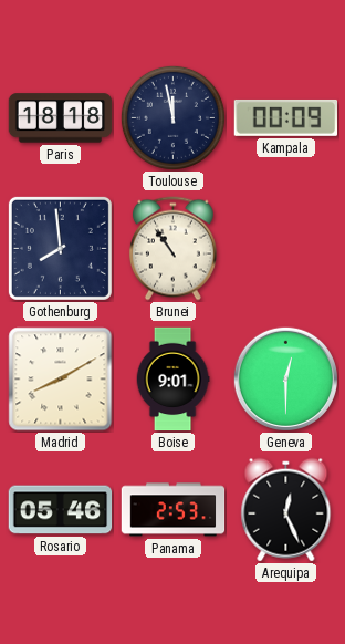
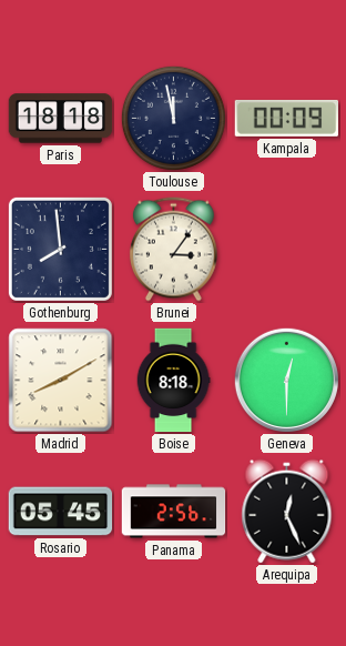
Brunei: 10:54 -> 3:06
Boise: 9:01 -> 8:18
Rosario: 05:46 -> 05:45
Panama: 2:53 -> 2:56
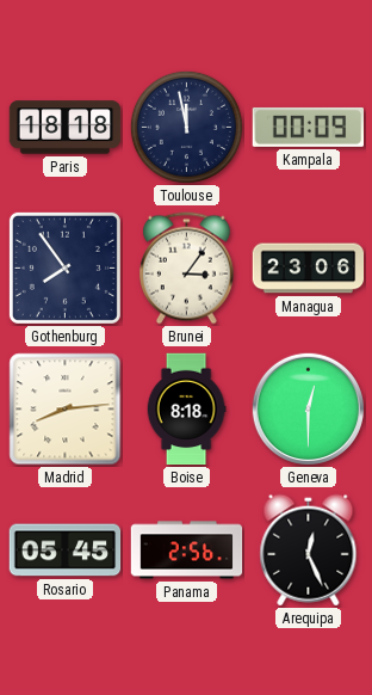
Gothenburg: 7:59 -> 7:54
Managua: none -> 23:06
Madrid: 8:10 -> 8:14
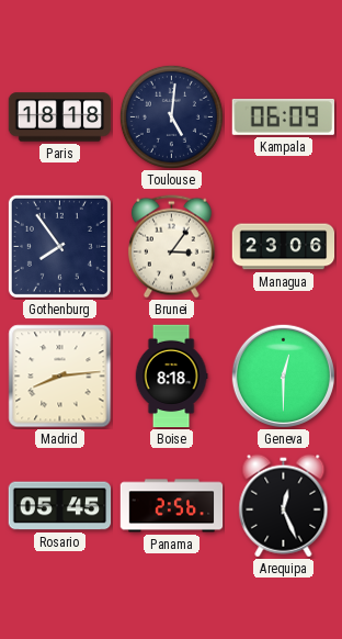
Toulouse: 11:58 -> 5:01
Kampala: 00:09 -> 06:09
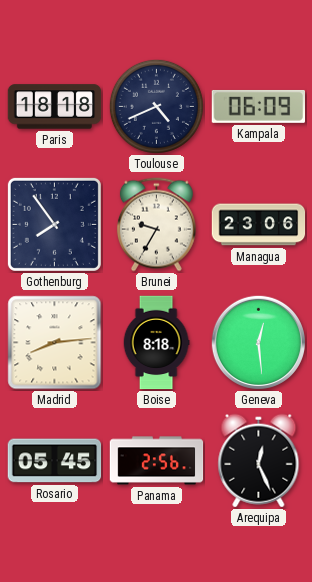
Toulouse: 5:01 -> 4:41
Brunei: 3:06 -> 9:35
Geneva: 12:30 -> 12:29
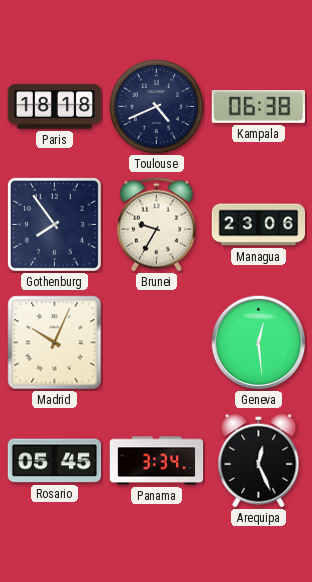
Kampala: 06:09 -> 06:38
Madrid: 8:14 -> 10:04
Boise: 8:18 -> none
Panama: 2:56 -> 3:34
